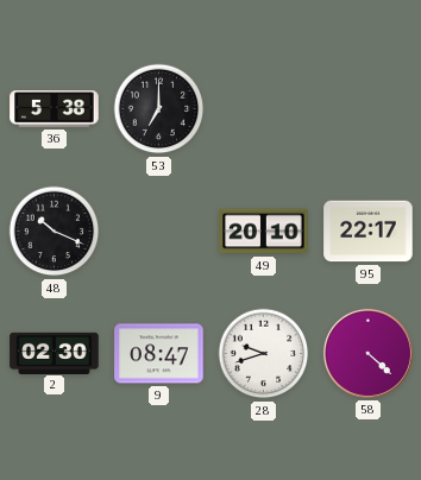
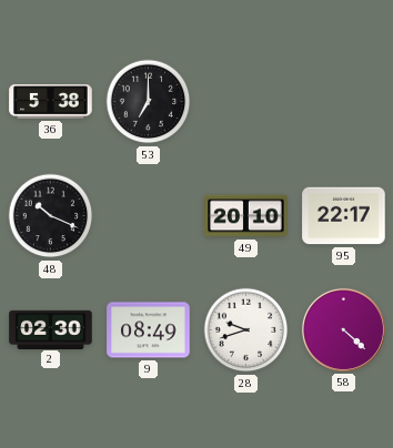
9: 08:47 -> 08:49
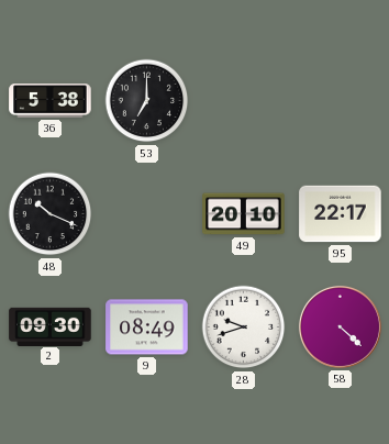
2: 02:30 -> 09:30
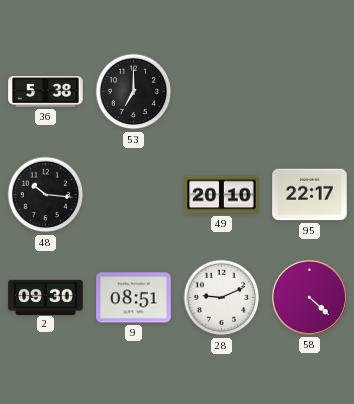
48: 10:19 -> 10:16
9: 08:49 -> 08:51
28: 9:42 -> 9:11
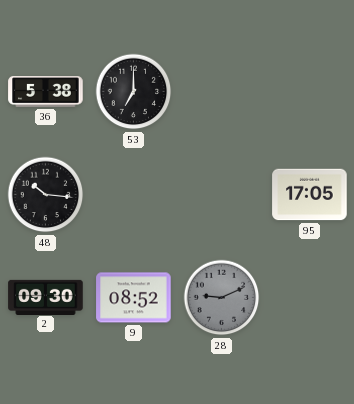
49: 20:10 -> none
95: 22:17 -> 17:05
9: 08:51 -> 08:52
28 dial: white -> grey
58: 4:22 -> none
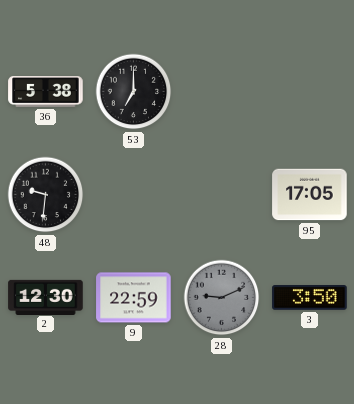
48: 10:16 -> 9:31
2: 09:30 -> 12:30
9: 08:52 -> 22:59
3: none -> 3:50
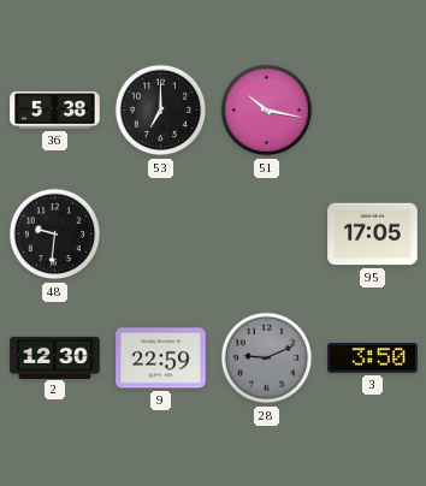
51: none -> 10:17
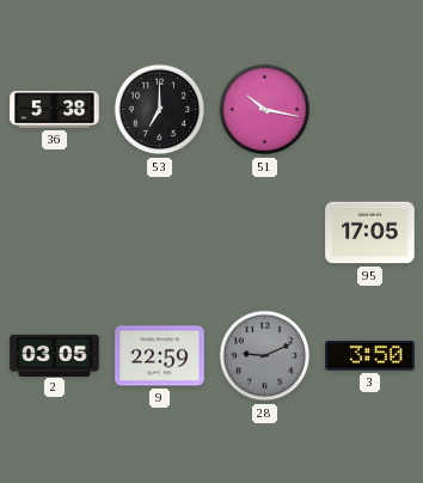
48: 9:31 -> none
2: 12:30 -> 03:05
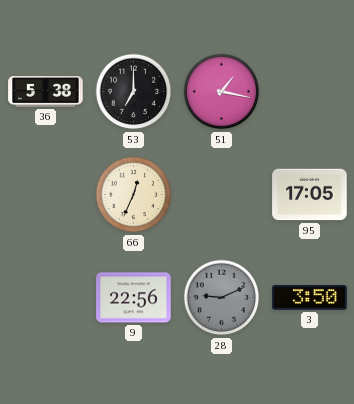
51: 10:17 -> 1:17
66: none -> 12:34
2: 03:05 -> none
9: 22:59 -> 22:56
